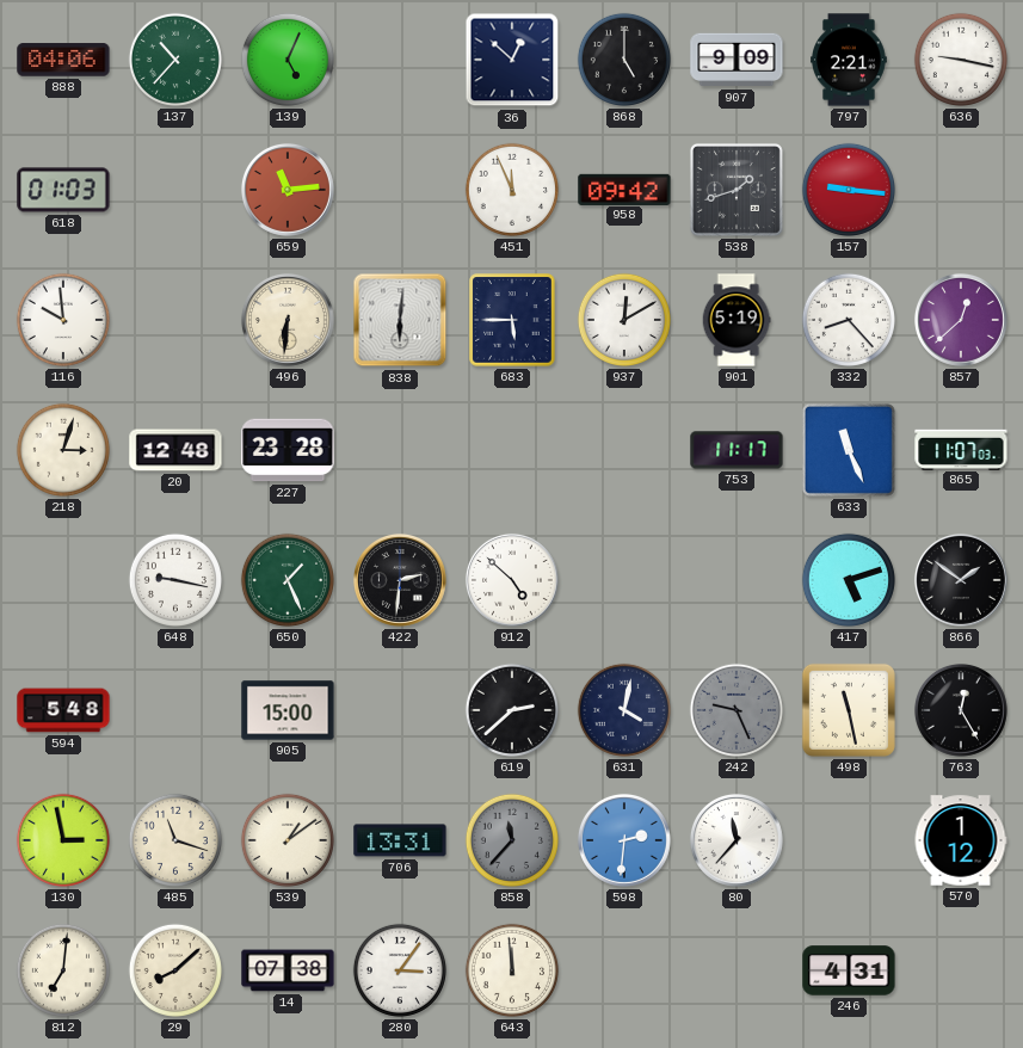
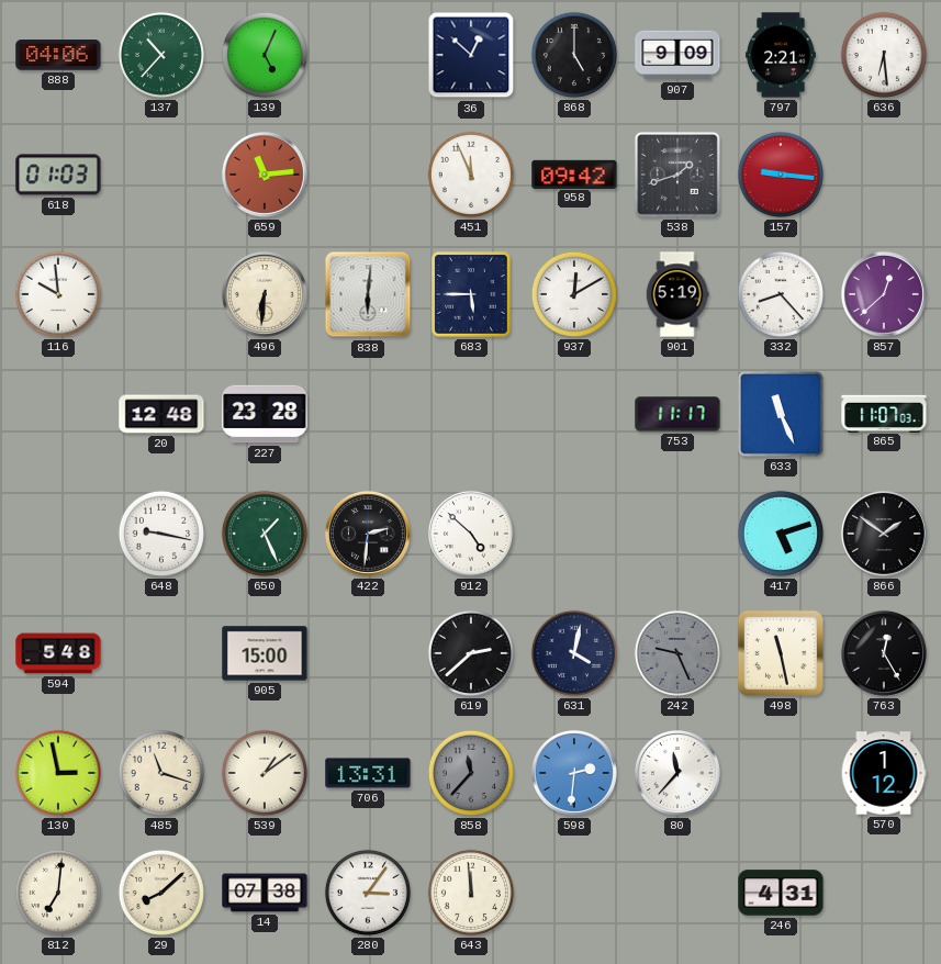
636: 9:17 -> 6:29
218: 3:03 -> none
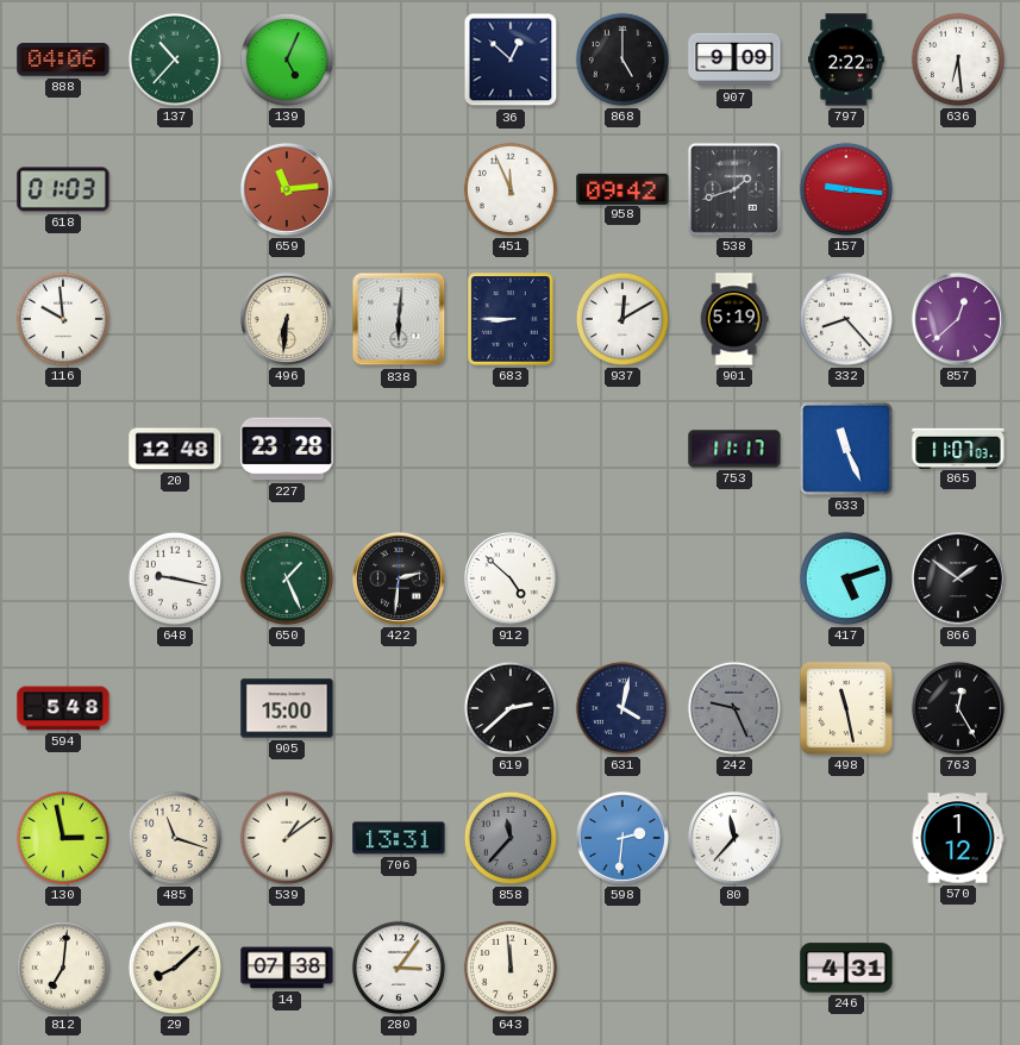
797: 2:21 -> 2:22
683: 5:45 -> 8:45
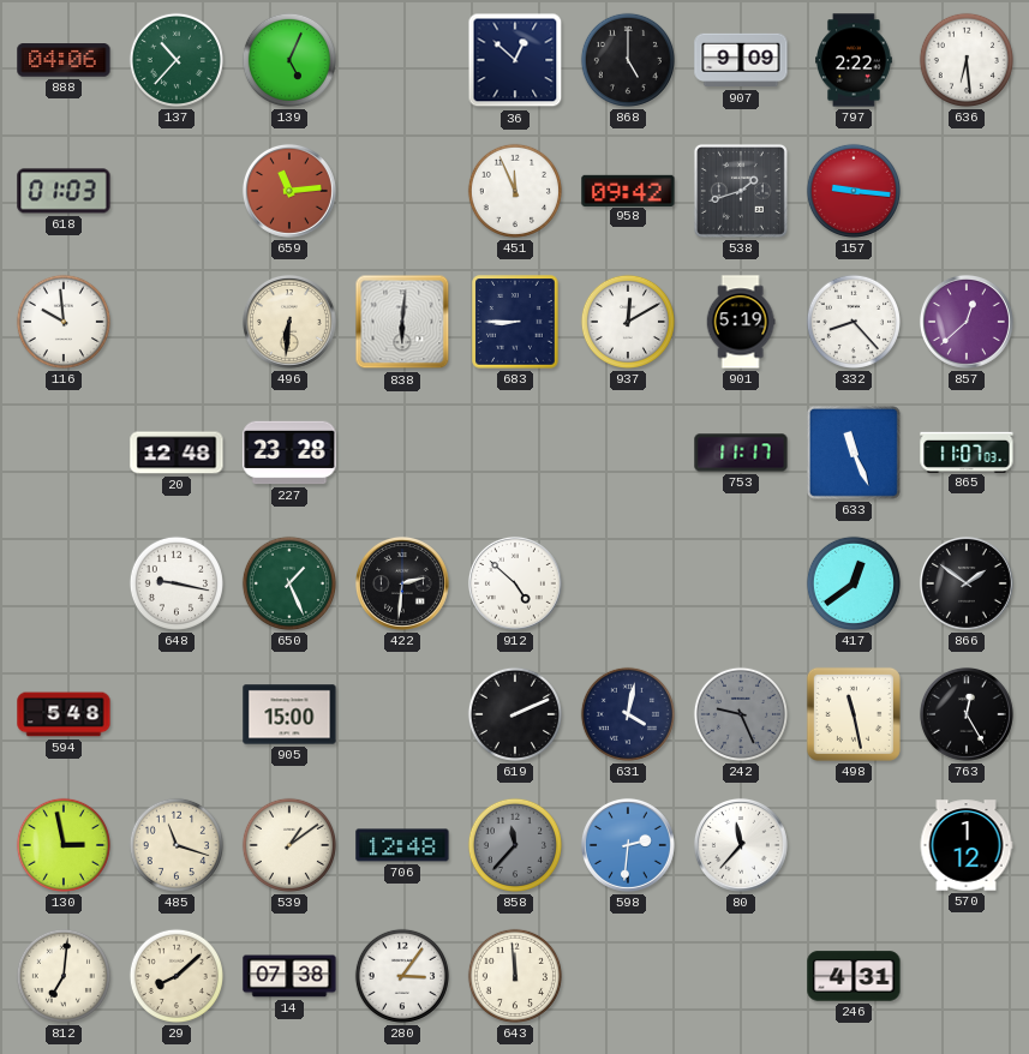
417: 5:12 -> 12:39
619: 2:38 -> 2:11
706: 13:31 -> 12:48
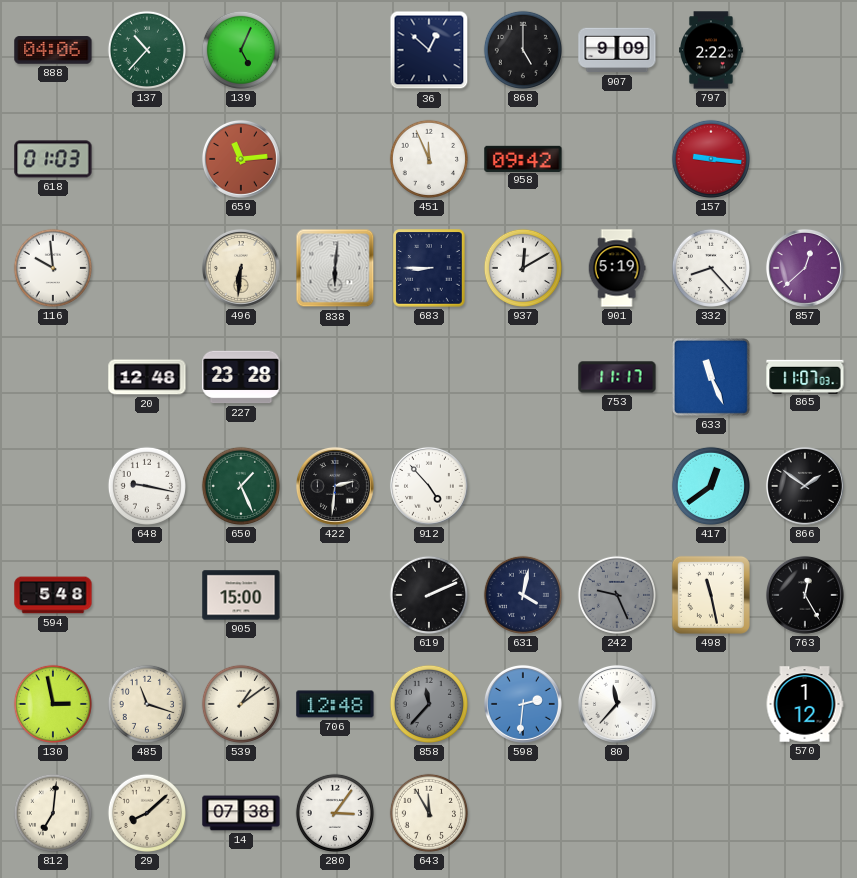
636: 6:29 -> none
538: 1:42 -> none
912: 4:52 -> 4:53
643: 11:59 -> 11:55
246: 4:31 -> none
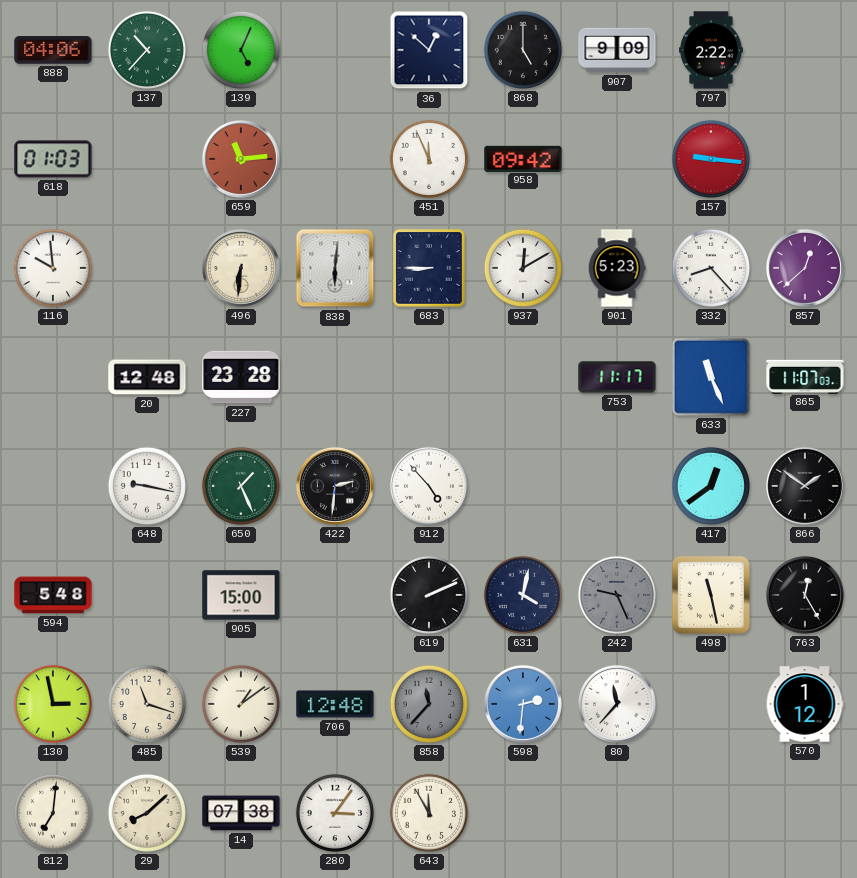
901: 5:19 -> 5:23
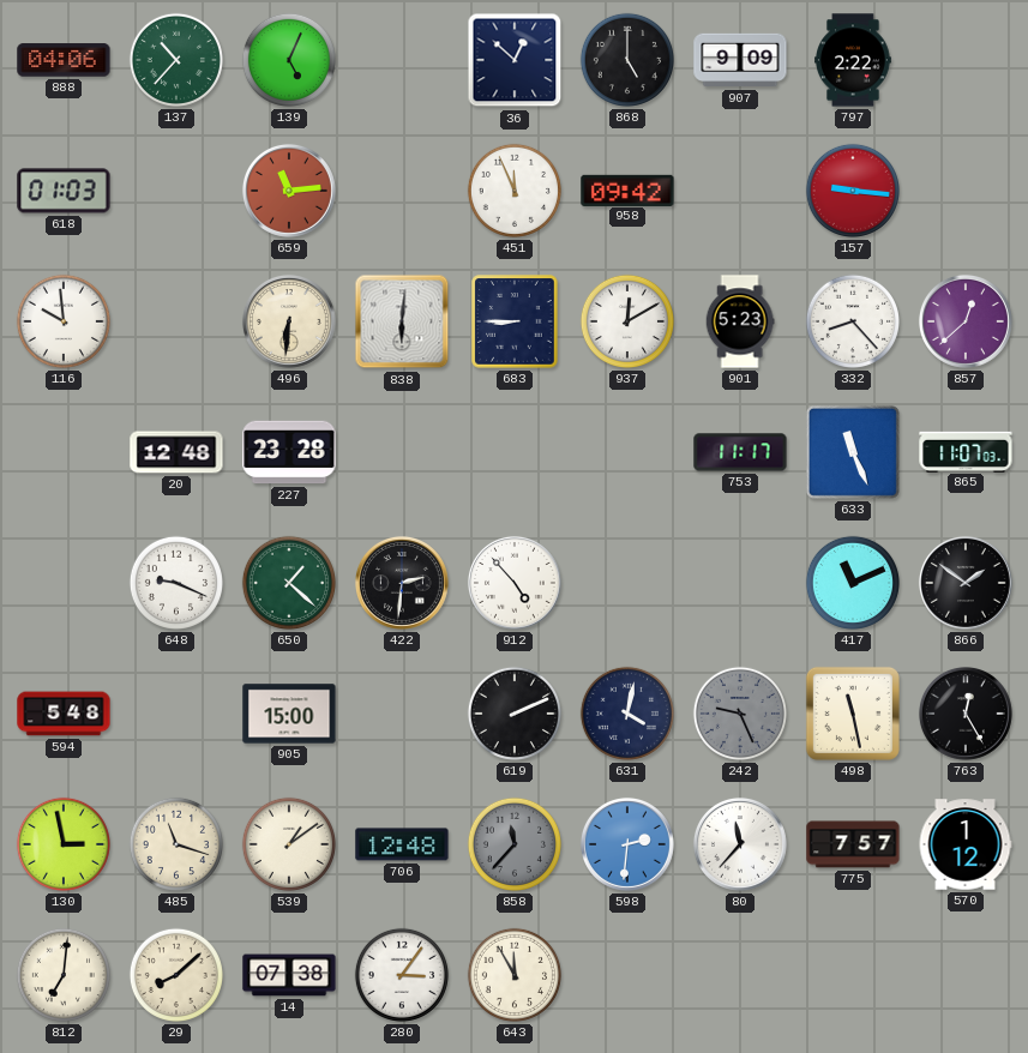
648: 9:17 -> 9:19
650: 1:26 -> 1:22
417: 12:39 -> 11:11
775: none -> 7:57
